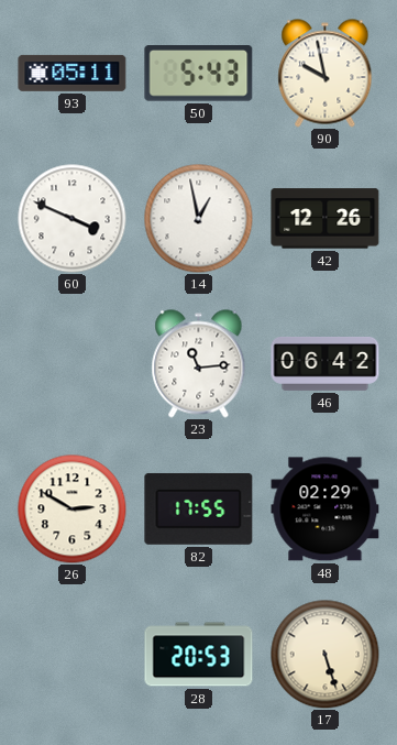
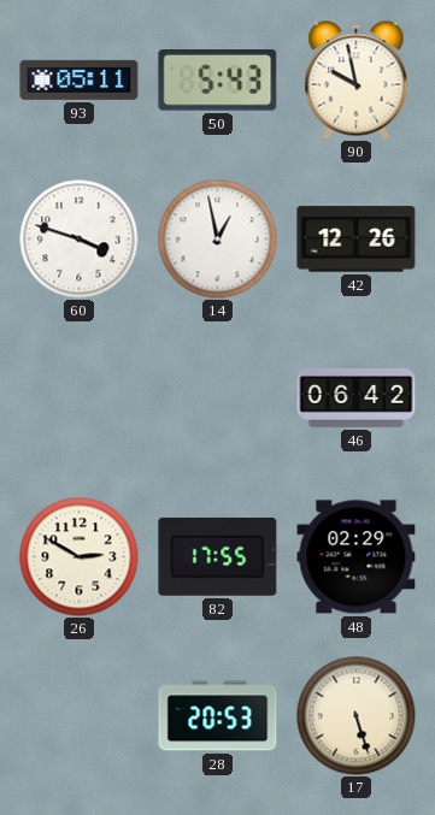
60: 3:49 -> 3:48
23: 11:14 -> none
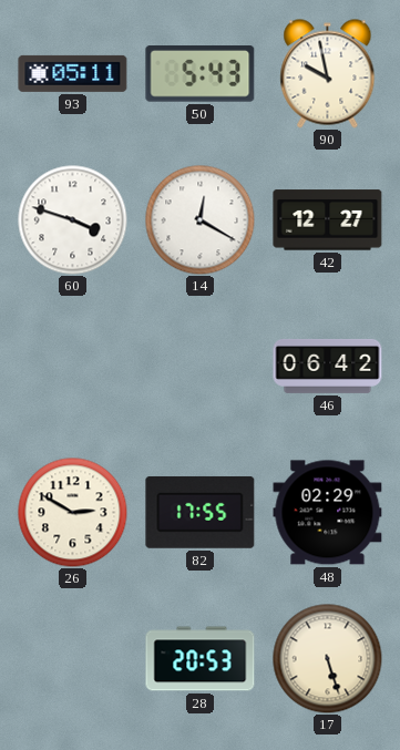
14: 12:58 -> 12:20
42: 12:26 -> 12:27
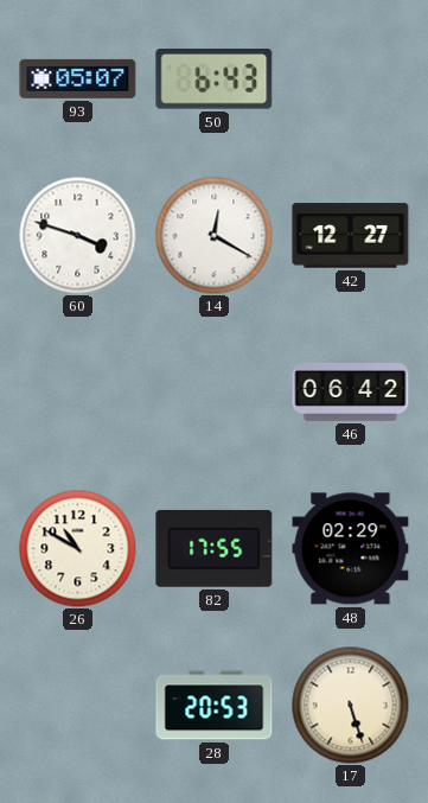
93: 05:11 -> 05:07
50: 5:43 -> 6:43
90: 9:58 -> none
26: 2:50 -> 10:50
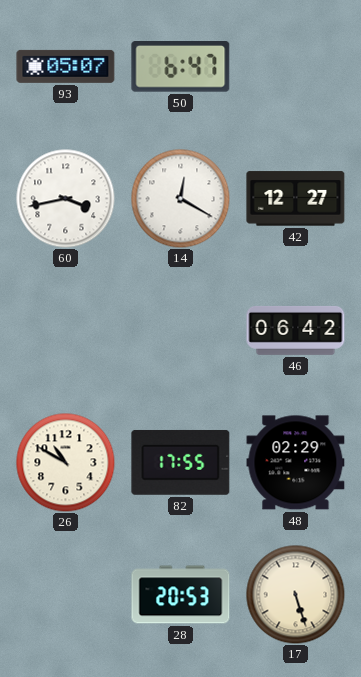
50: 6:43 -> 6:47
60: 3:48 -> 3:43
